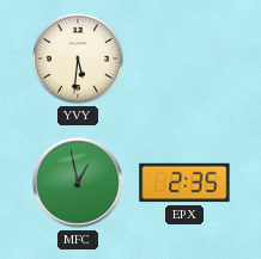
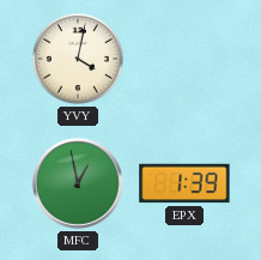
YVY: 5:31 -> 4:02
EPX: 2:35 -> 1:39
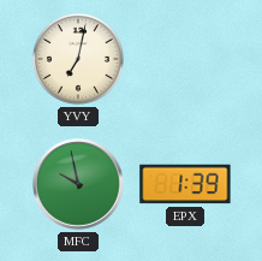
YVY: 4:02 -> 7:02
MFC: 12:58 -> 9:58
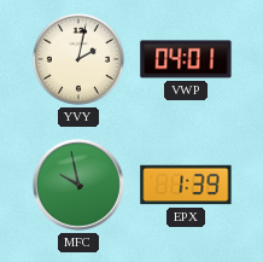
YVY: 7:02 -> 2:02
VWP: none -> 04:01
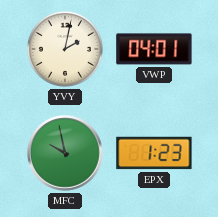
EPX: 1:39 -> 1:23
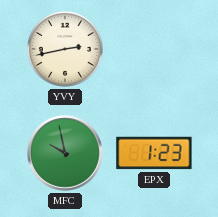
YVY: 2:02 -> 2:43
VWP: 04:01 -> none
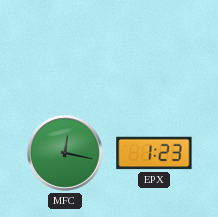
YVY: 2:43 -> none
MFC: 9:58 -> 12:17
